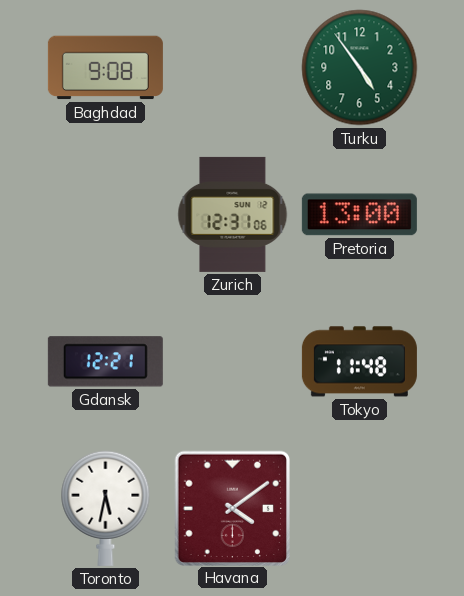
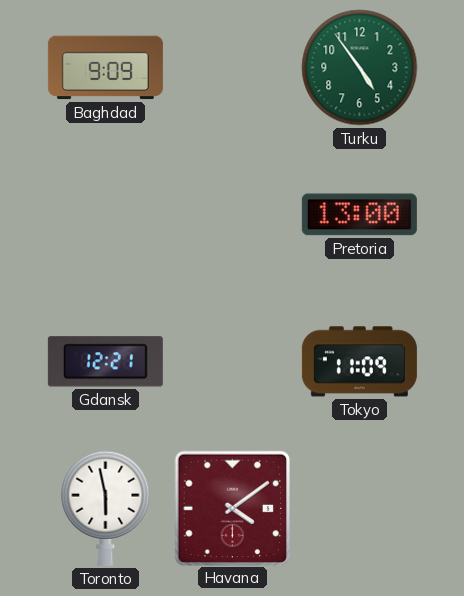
Baghdad: 9:08 -> 9:09
Zurich: 12:31 -> none
Tokyo: 11:48 -> 11:09
Toronto: 5:32 -> 5:58
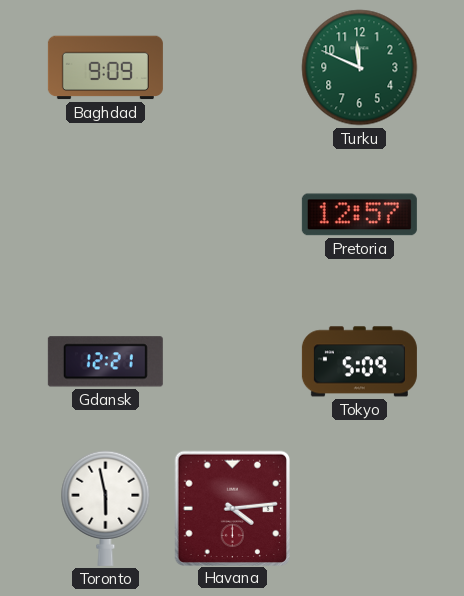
Turku: 4:54 -> 11:49
Pretoria: 13:00 -> 12:57
Tokyo: 11:09 -> 5:09
Havana: 4:09 -> 4:14
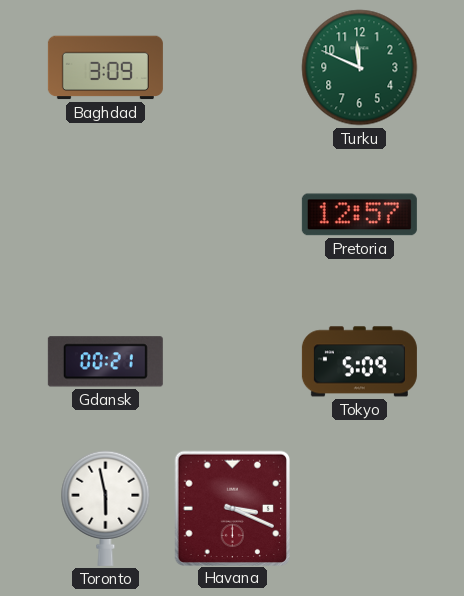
Baghdad: 9:09 -> 3:09
Gdansk: 12:21 -> 00:21
Havana: 4:14 -> 3:19
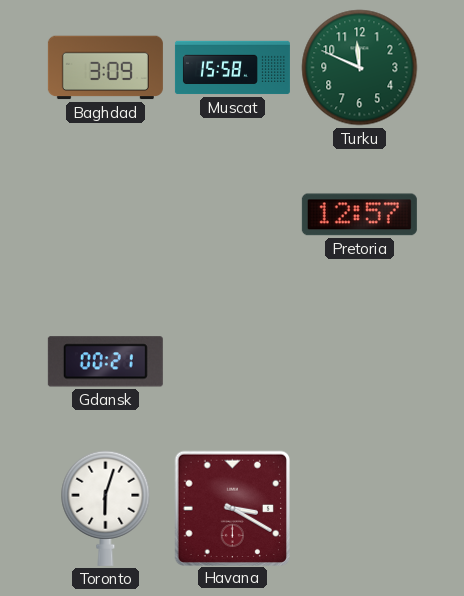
Muscat: none -> 15:58
Tokyo: 5:09 -> none
Toronto: 5:58 -> 6:03
Havana: 3:19 -> 3:20
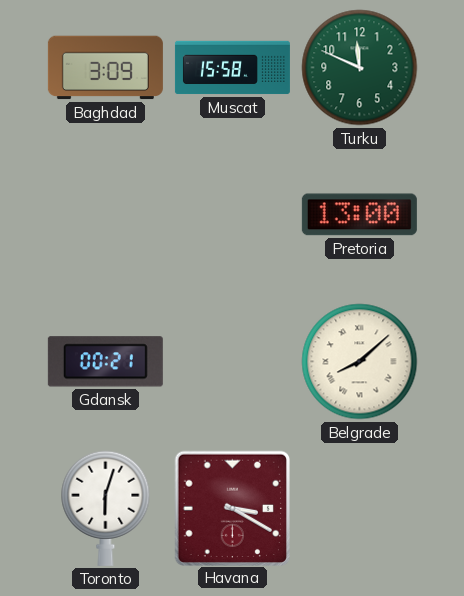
Pretoria: 12:57 -> 13:00
Belgrade: none -> 8:08
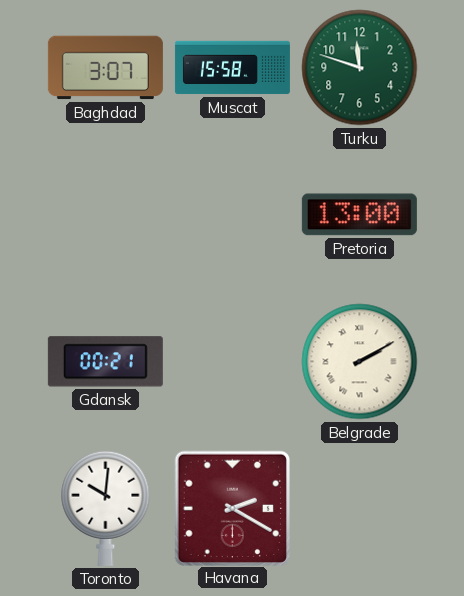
Baghdad: 3:09 -> 3:07
Turku: 11:49 -> 11:48
Belgrade: 8:08 -> 2:10
Toronto: 6:03 -> 10:01
Havana: 3:20 -> 2:20
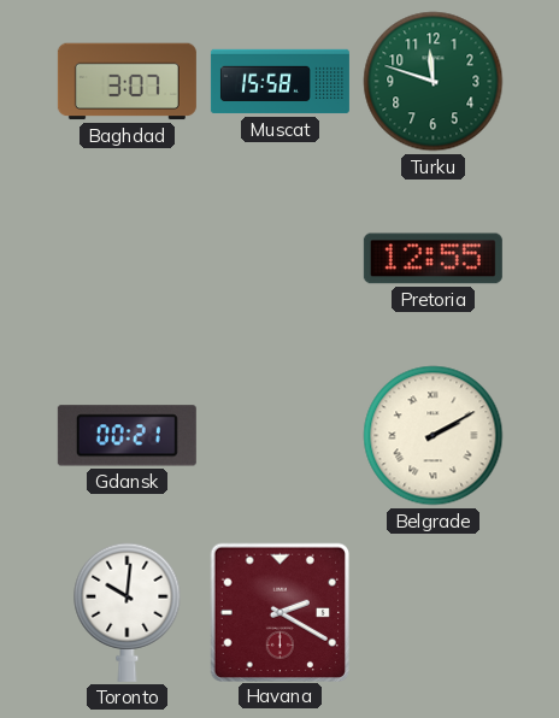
Pretoria: 13:00 -> 12:55
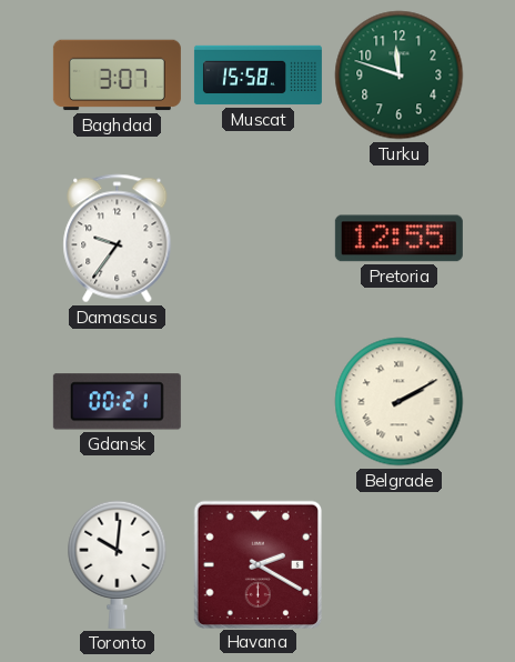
Damascus: none -> 9:36
